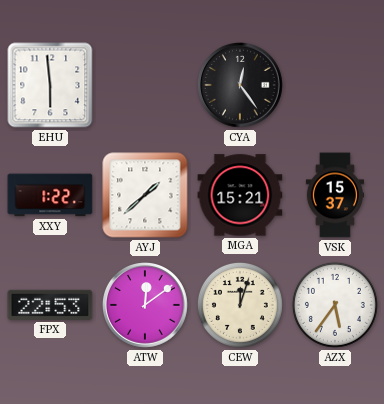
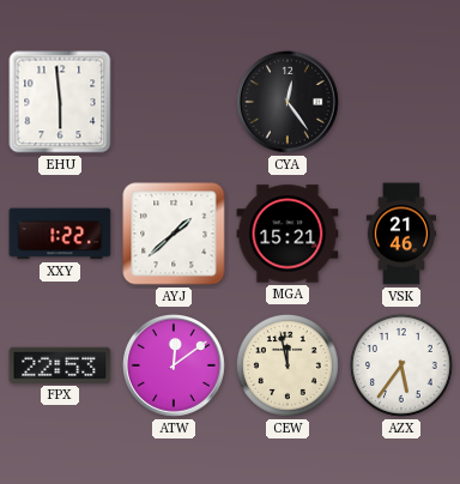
VSK: 15:37 -> 21:46
CEW: 12:03 -> 11:58
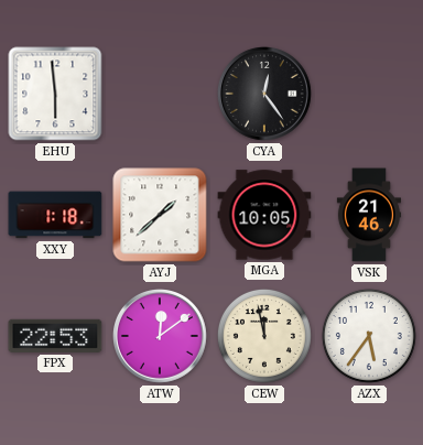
XXY: 1:22 -> 1:18
MGA: 15:21 -> 10:05
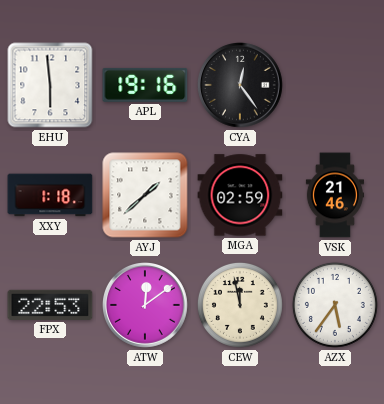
APL: none -> 19:16
MGA: 10:05 -> 02:59
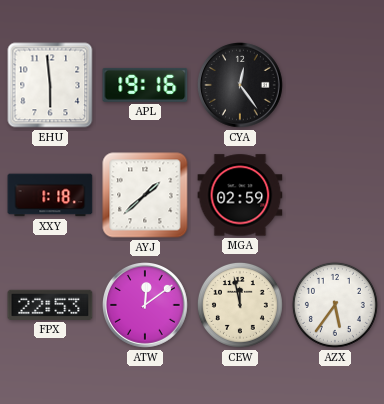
VSK: 21:46 -> none
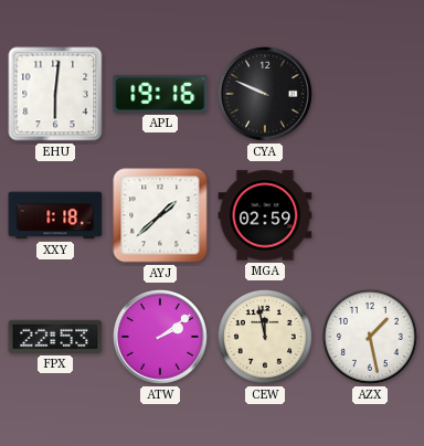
EHU: 5:59 -> 6:01
CYA: 12:24 -> 9:49
ATW: 12:09 -> 2:09
AZX: 5:36 -> 1:28
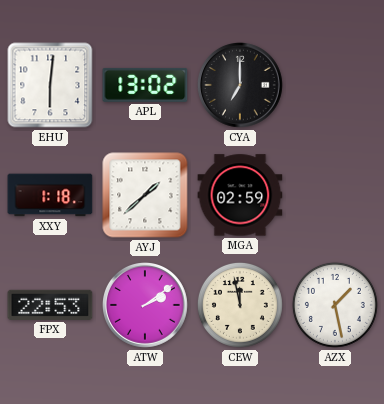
APL: 19:16 -> 13:02
CYA: 9:49 -> 7:00
